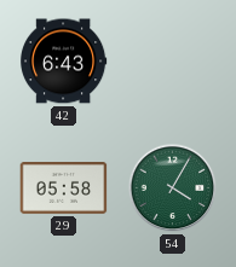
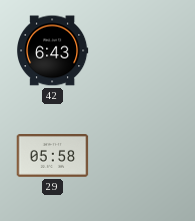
54: 4:05 -> none
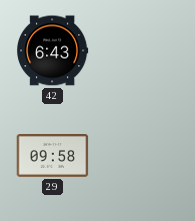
29: 05:58 -> 09:58
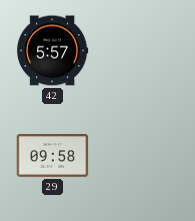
42: 6:43 -> 5:57
